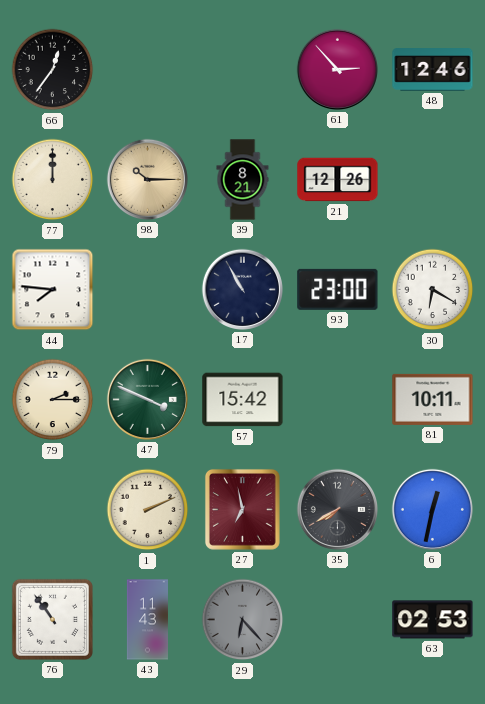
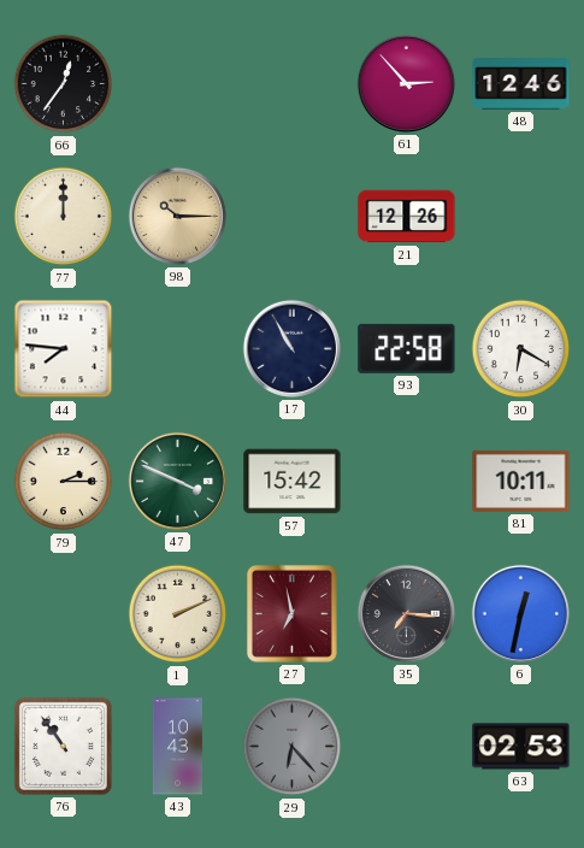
39: 8:21 -> none
93: 23:00 -> 22:58
35: 7:40 -> 7:16
43: 11:43 -> 10:43
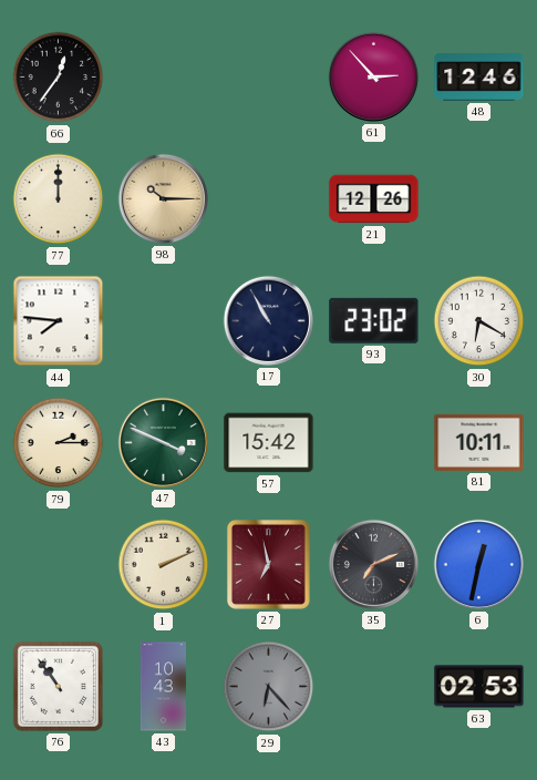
93: 22:58 -> 23:02
35: 7:16 -> 7:11
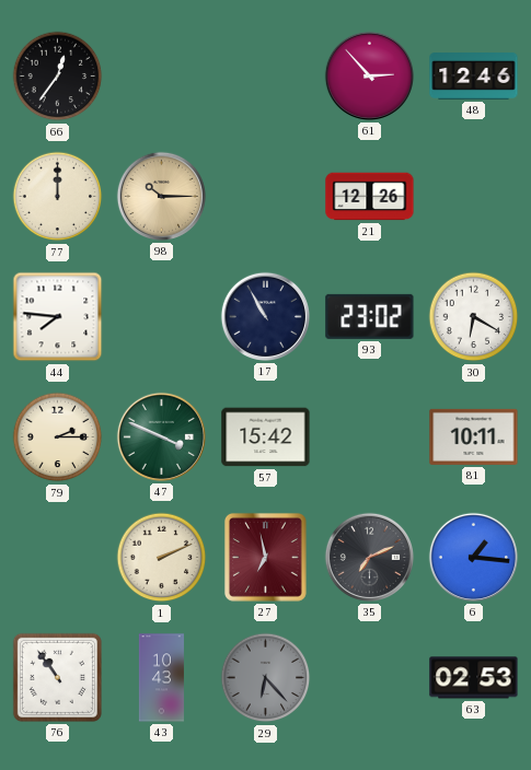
6: 12:32 -> 1:16
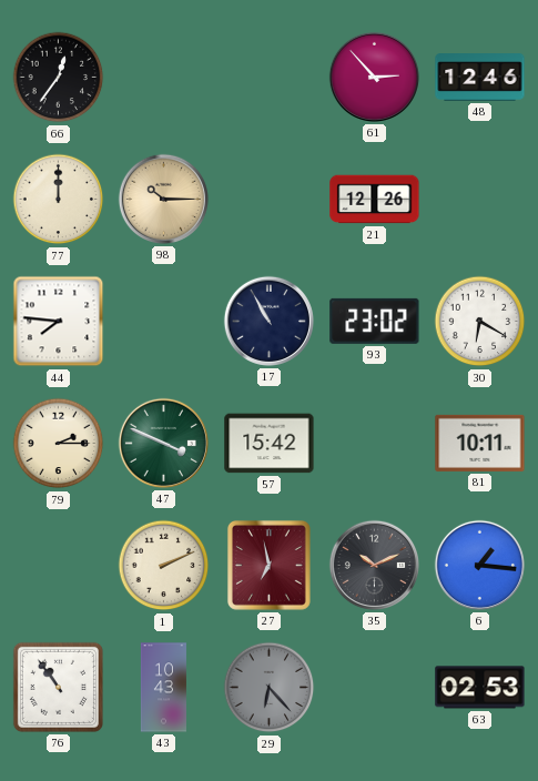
35: 7:11 -> 10:11
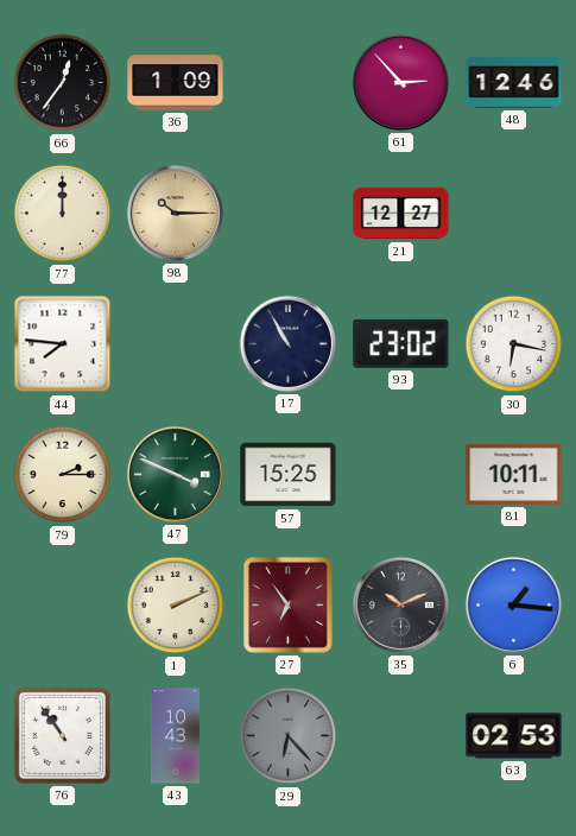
36: none -> 1:09
21: 12:26 -> 12:27
30: 6:20 -> 6:17
57: 15:42 -> 15:25
27: 6:58 -> 6:54
